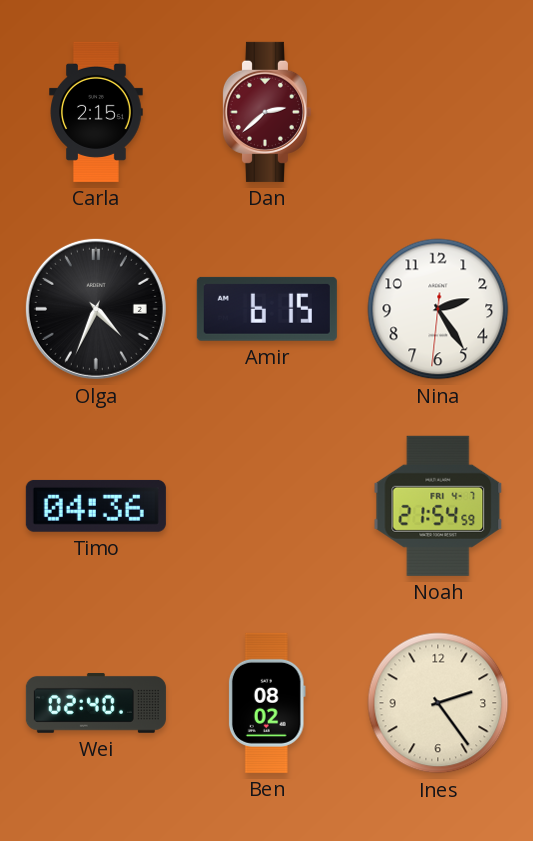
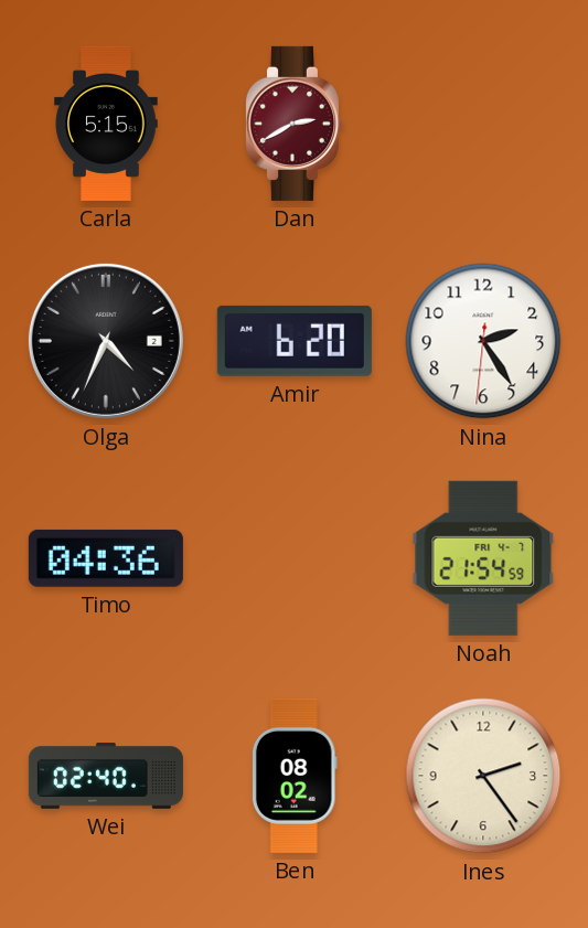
Carla: 2:15 -> 5:15
Dan: 2:38 -> 2:40
Amir: 6:15 -> 6:20
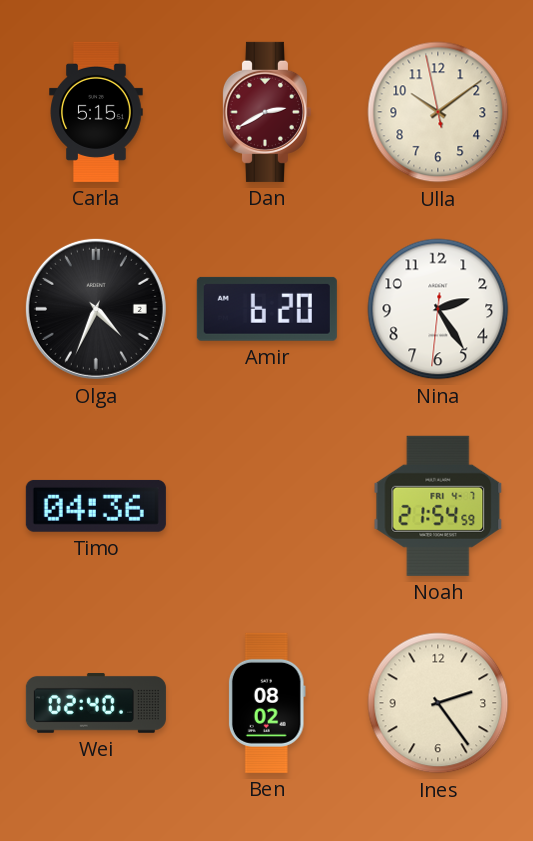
Ulla: none -> 10:08
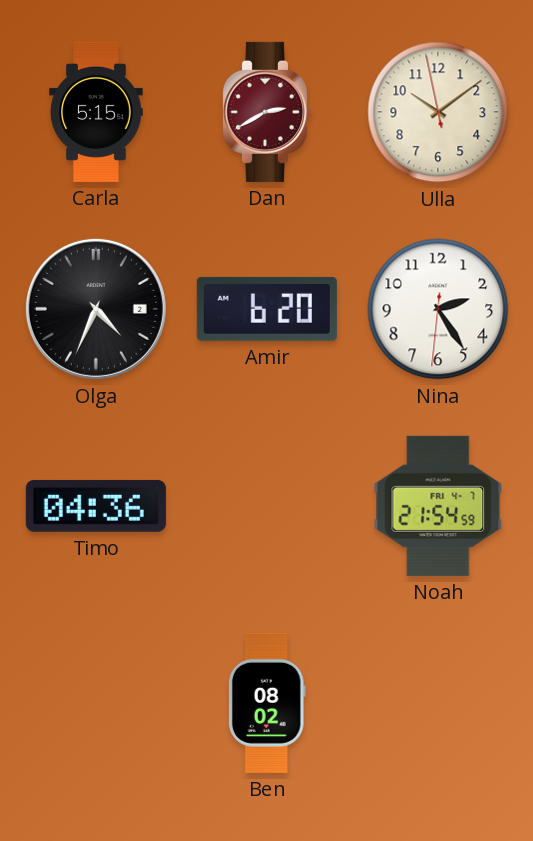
Wei: 02:40 -> none
Ines: 2:24 -> none
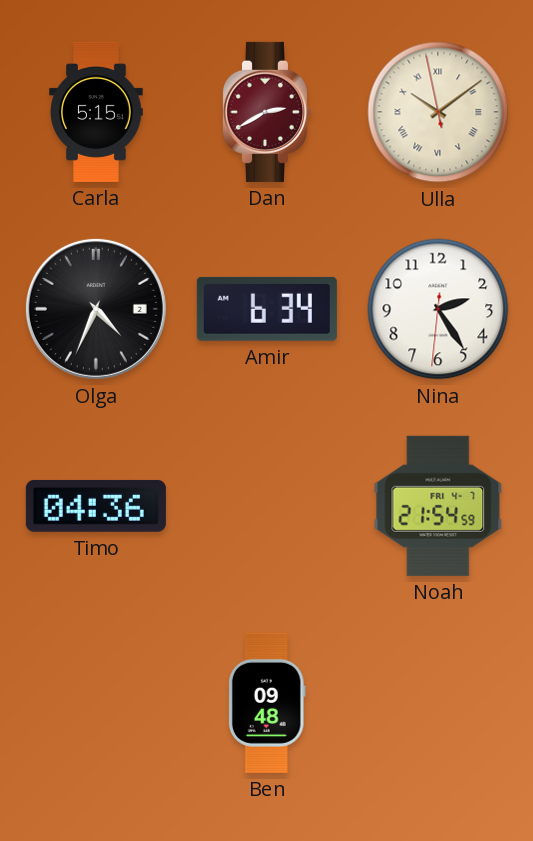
Ulla numerals: Arabic -> Roman
Amir: 6:20 -> 6:34
Ben: 08:02 -> 09:48
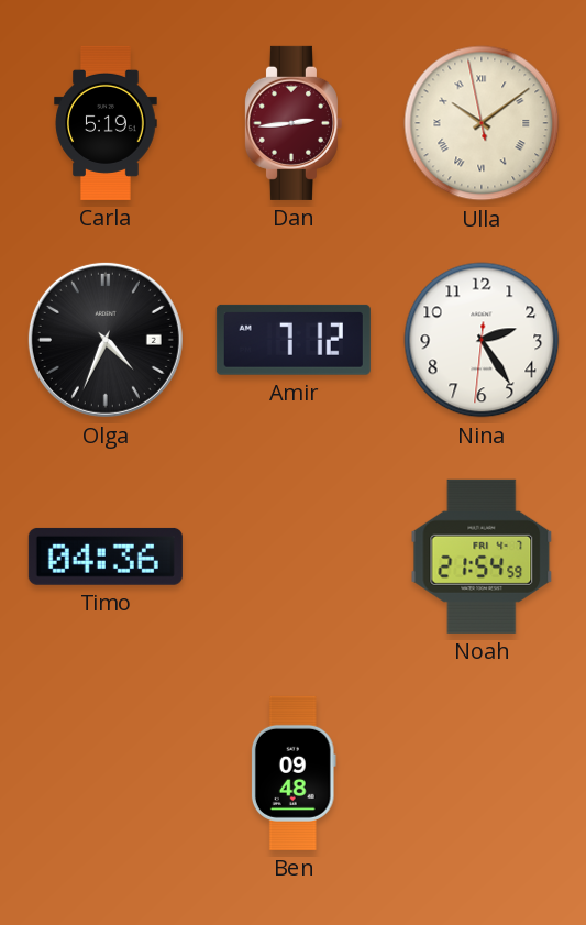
Carla: 5:15 -> 5:19
Dan: 2:40 -> 2:44
Amir: 6:34 -> 7:12
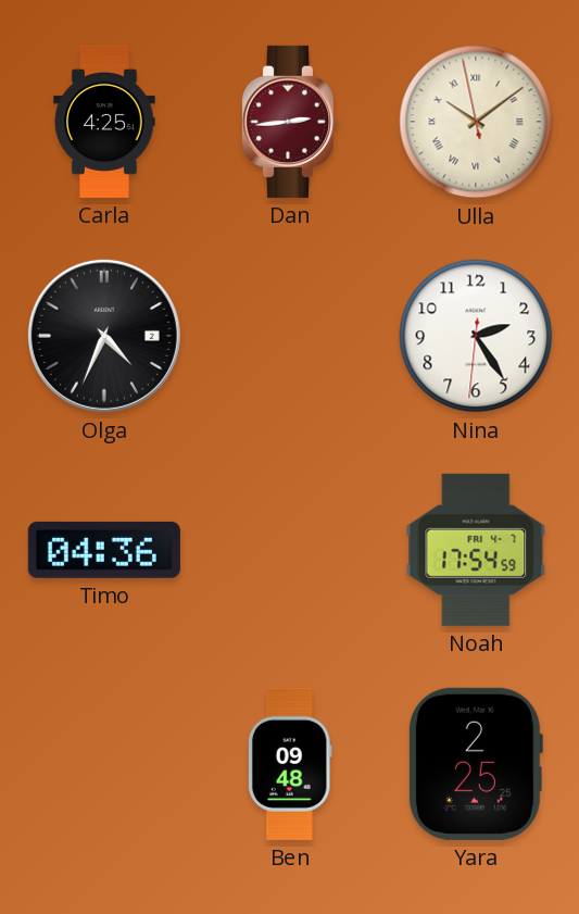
Carla: 5:19 -> 4:25
Amir: 7:12 -> none
Noah: 21:54 -> 17:54
Yara: none -> 2:25
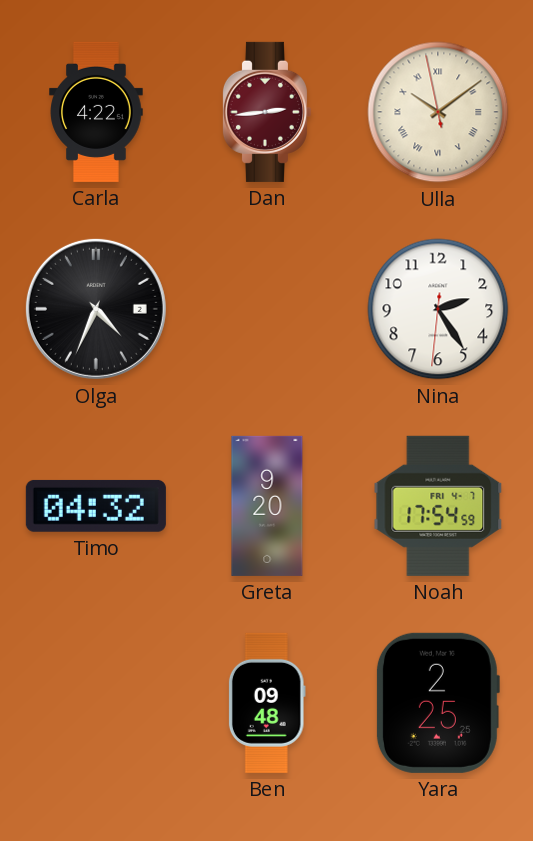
Carla: 4:25 -> 4:22
Timo: 04:36 -> 04:32
Greta: none -> 9:20
